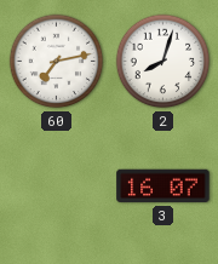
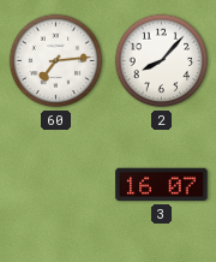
60: 7:13 -> 7:14
2: 8:03 -> 8:07
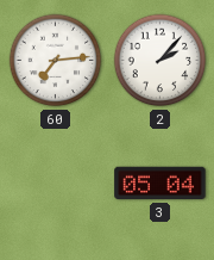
2: 8:07 -> 2:07
3: 16:07 -> 05:04
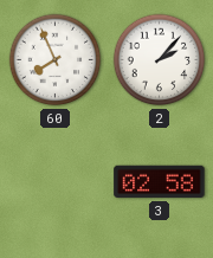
60: 7:14 -> 7:56
3: 05:04 -> 02:58
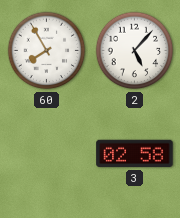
60: 7:56 -> 7:55
2: 2:07 -> 5:07
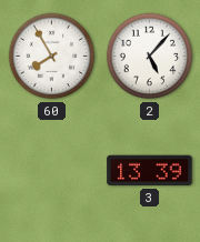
3: 02:58 -> 13:39
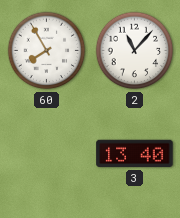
2: 5:07 -> 11:07
3: 13:39 -> 13:40
